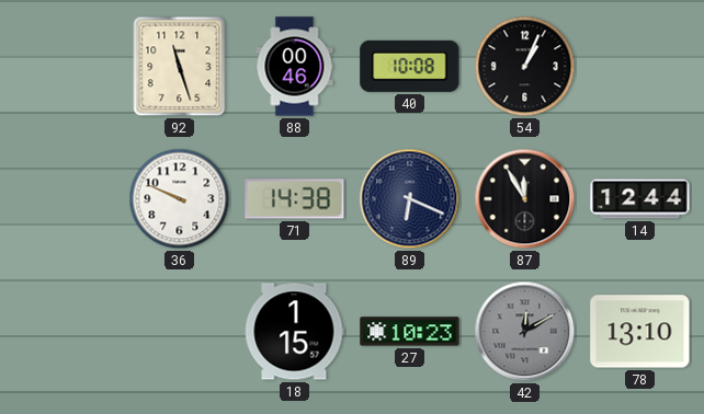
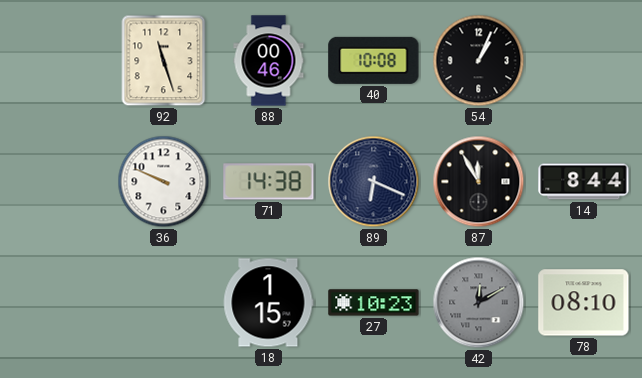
14: 12:44 -> 8:44
78: 13:10 -> 08:10
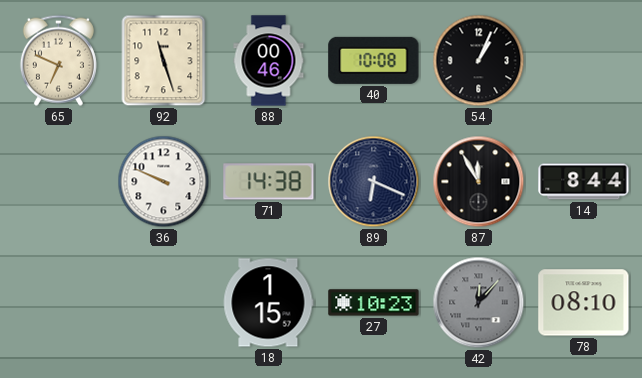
65: none -> 6:49
42: 12:10 -> 12:07
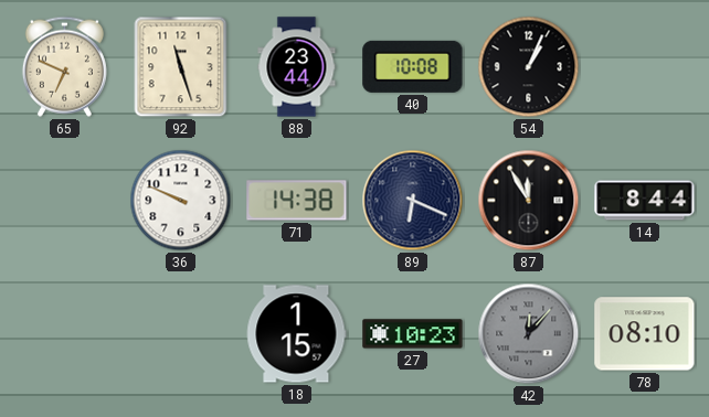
88: 00:46 -> 23:44
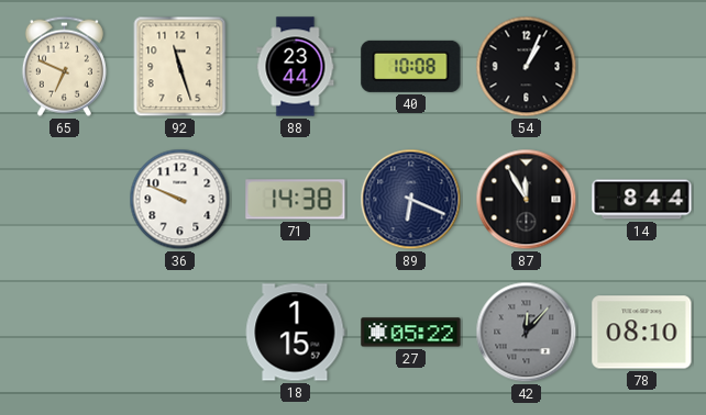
27: 10:23 -> 05:22
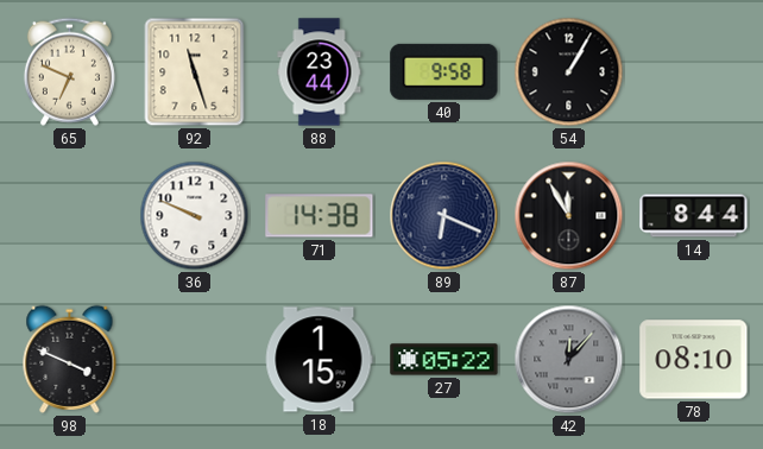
40: 10:08 -> 9:58
54: 1:04 -> 1:05
98: none -> 3:49
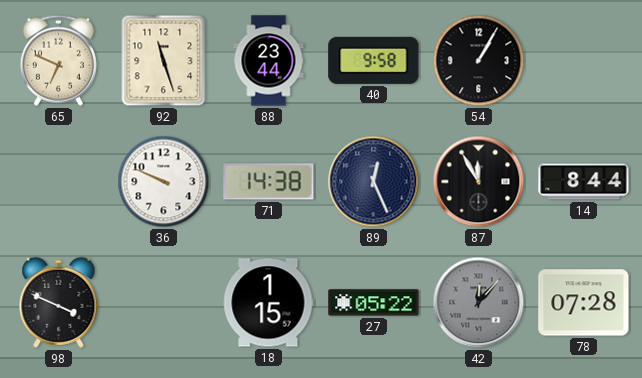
89: 6:19 -> 12:26
78: 08:10 -> 07:28
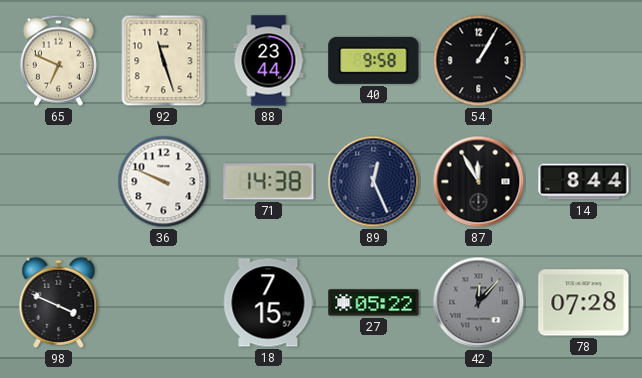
18: 1:15 -> 7:15
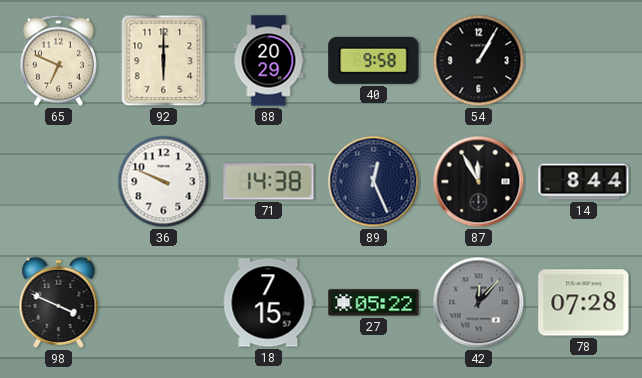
92: 11:27 -> 6:00
88: 23:44 -> 20:29
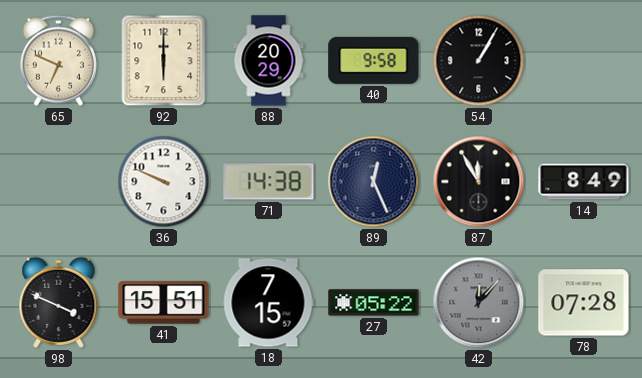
14: 8:44 -> 8:49
41: none -> 15:51
